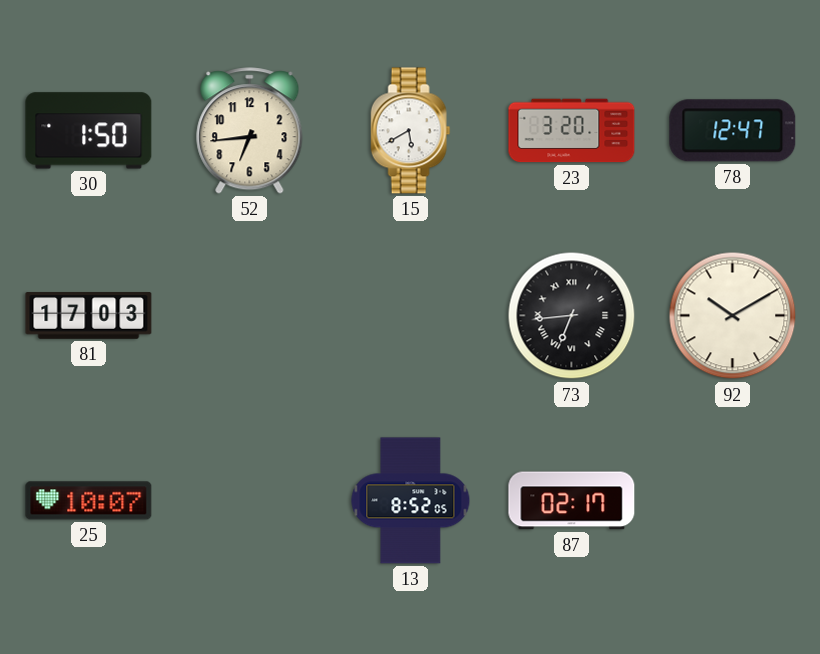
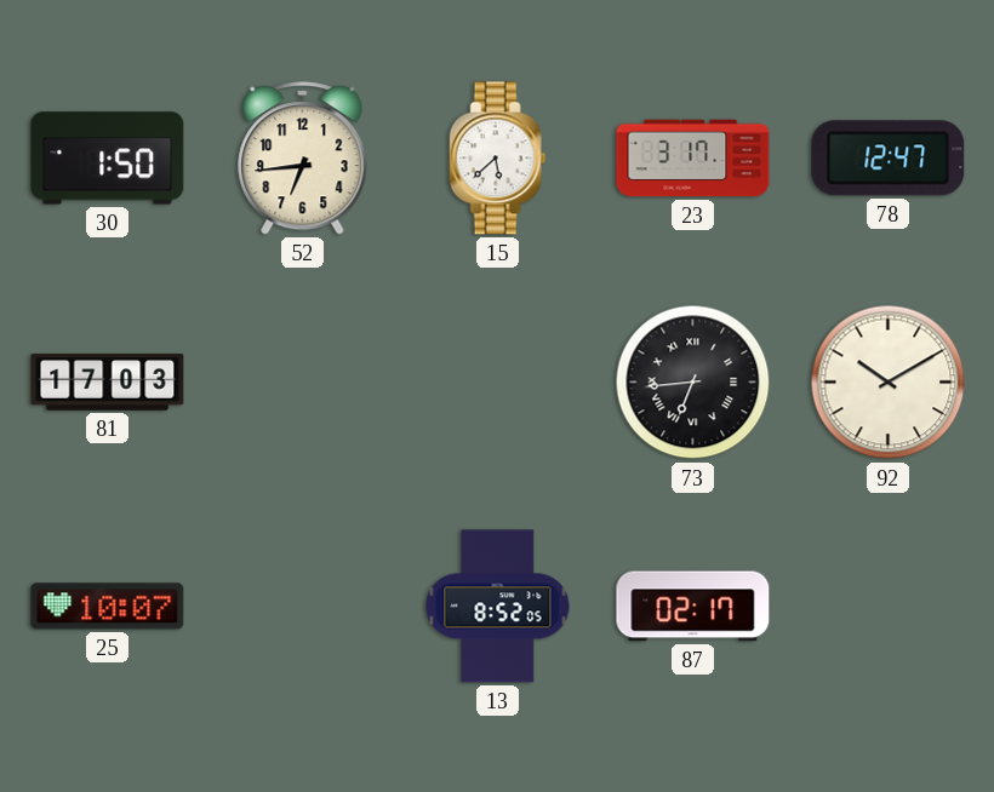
15: 5:40 -> 5:38
23: 3:20 -> 3:17
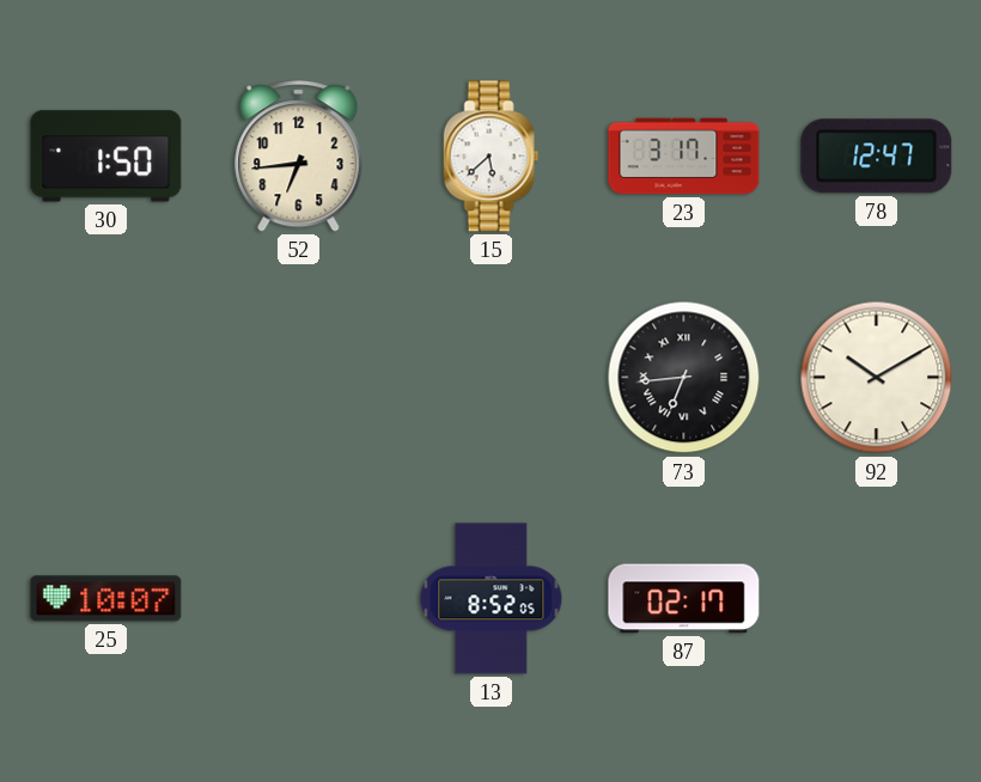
81: 17:03 -> none
